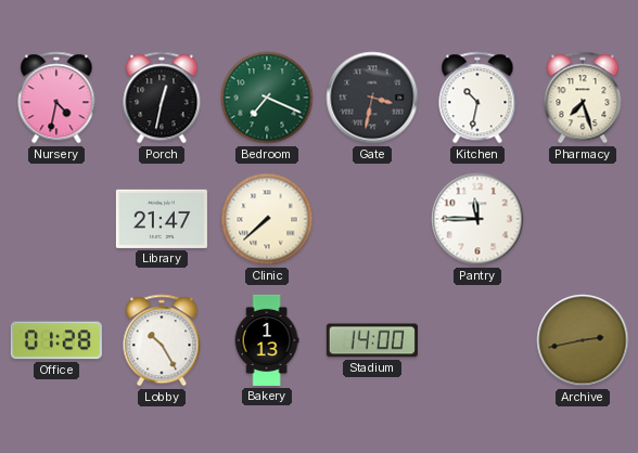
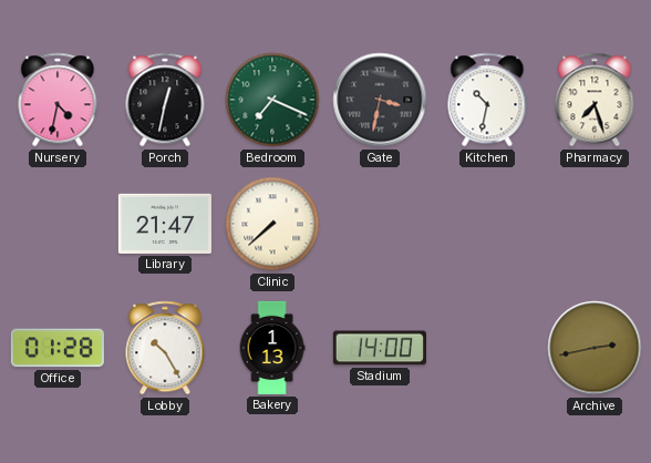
Pantry: 11:45 -> none
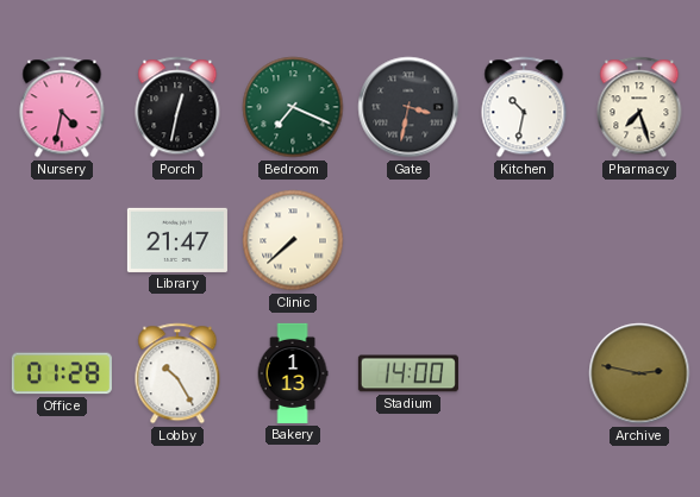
Archive: 2:43 -> 2:47
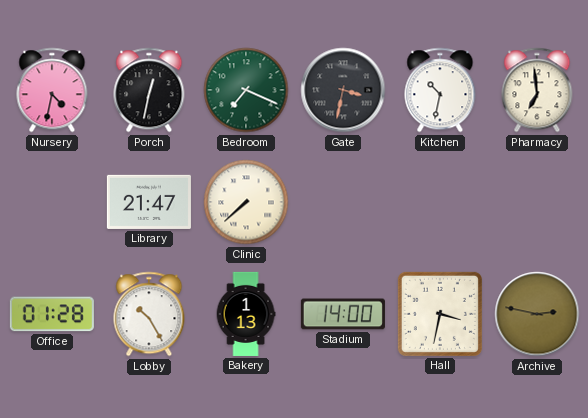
Pharmacy: 7:27 -> 6:59
Hall: none -> 3:32
